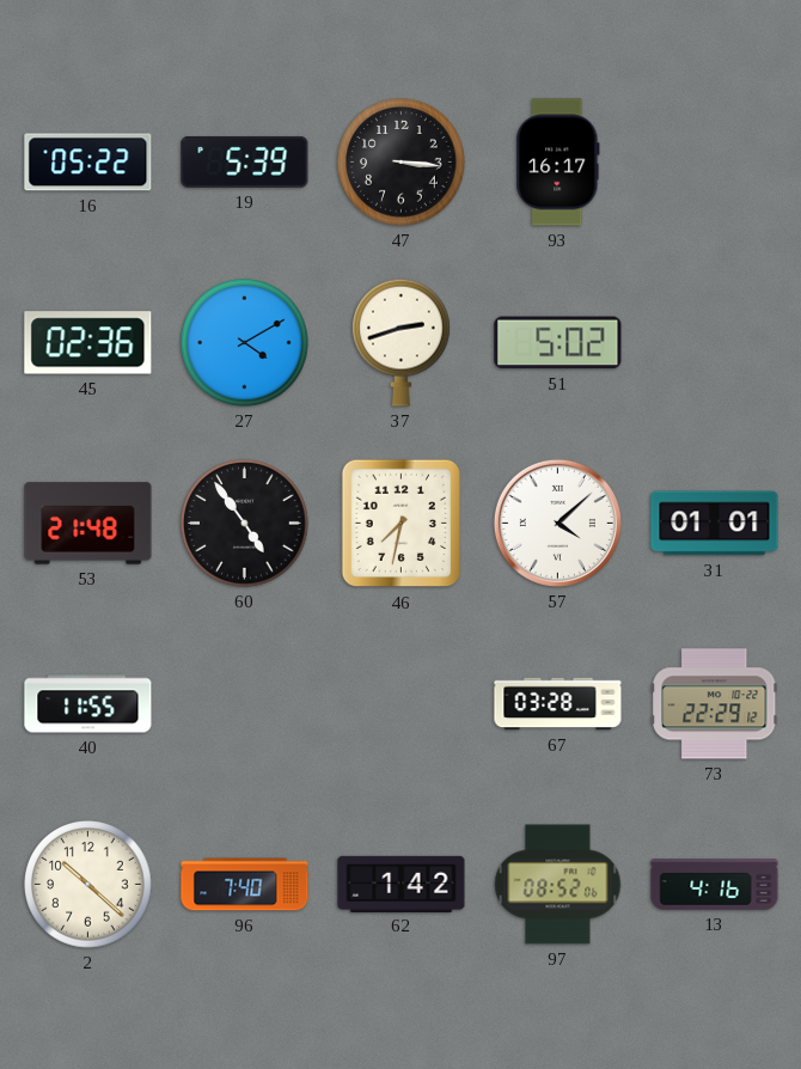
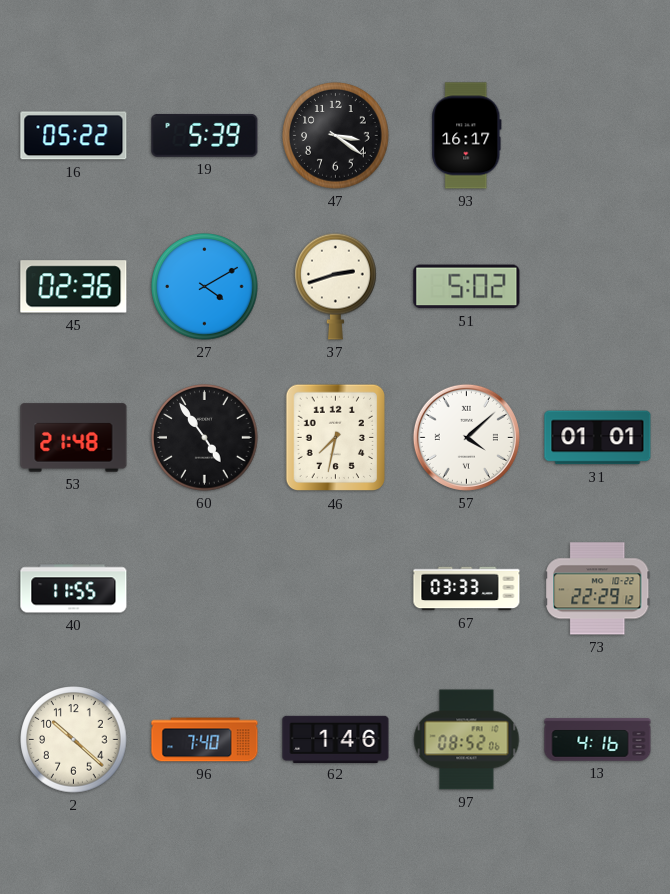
47: 3:16 -> 3:21
67: 03:28 -> 03:33
62: 1:42 -> 1:46
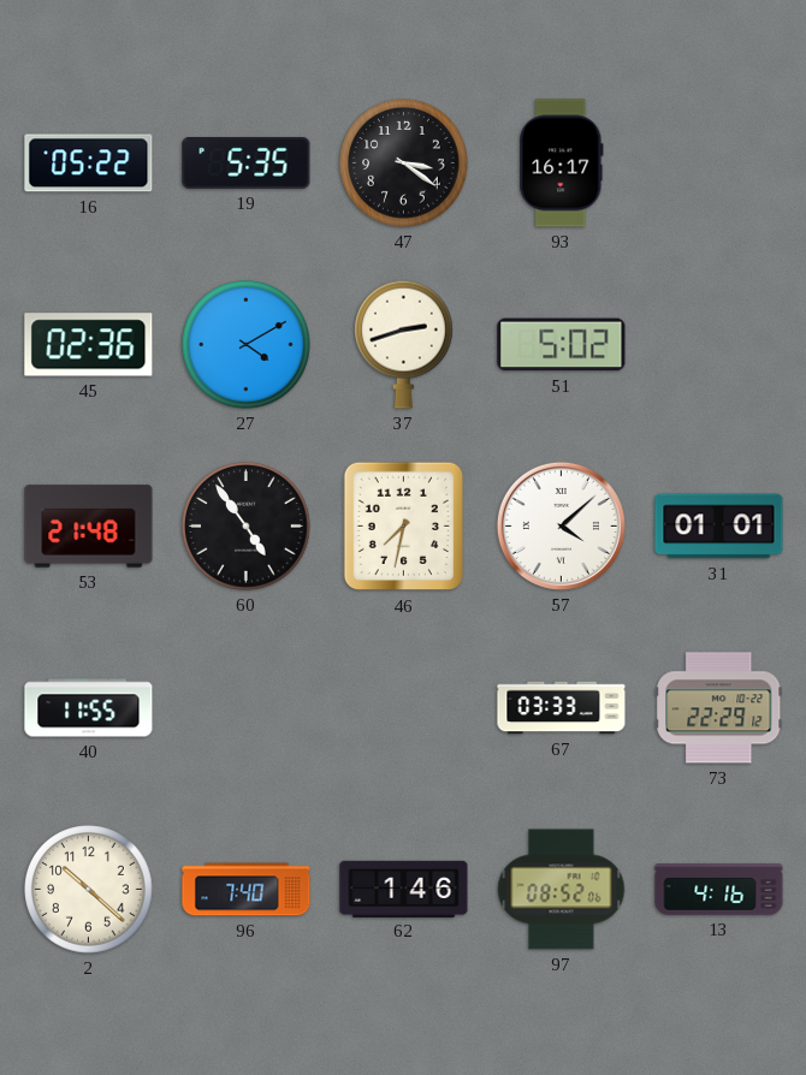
19: 5:39 -> 5:35
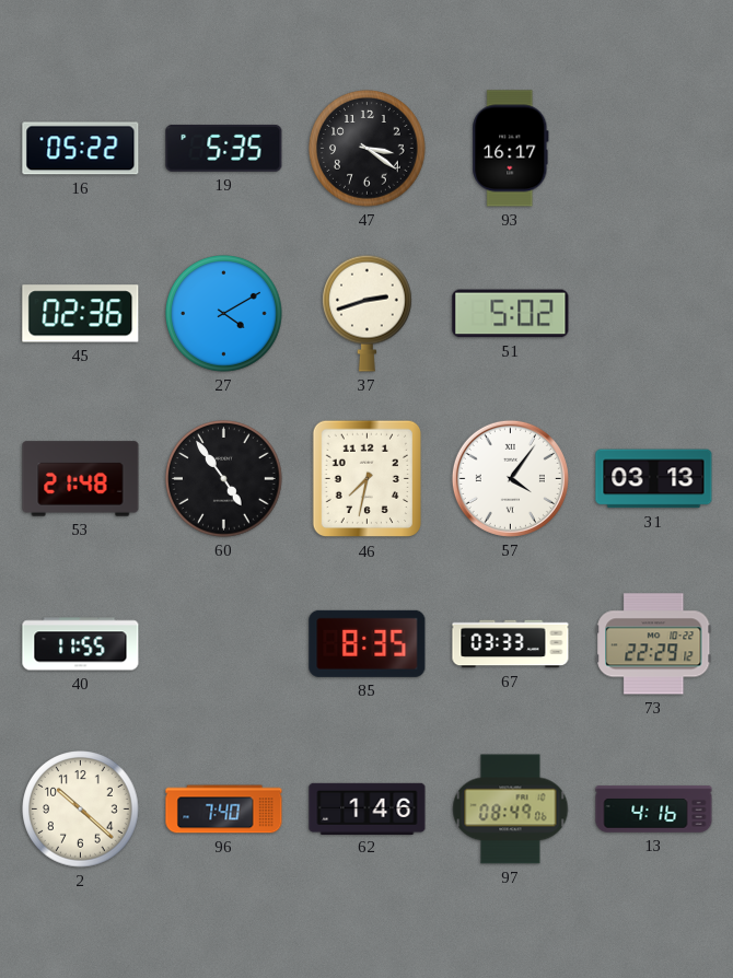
57: 4:08 -> 4:06
31: 01:01 -> 03:13
85: none -> 8:35
97: 08:52 -> 08:49
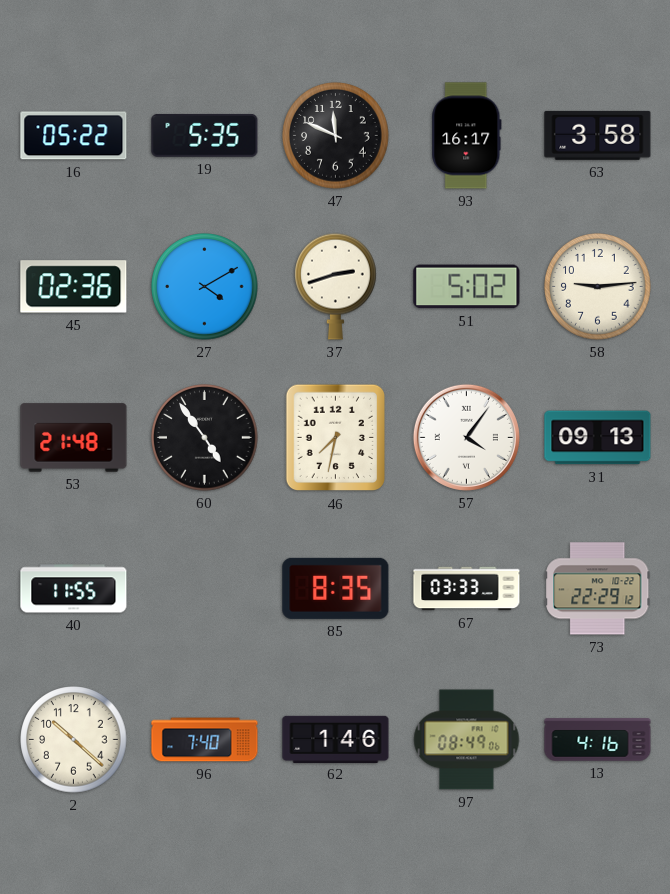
47: 3:21 -> 11:49
63: none -> 3:58
58: none -> 9:14
31: 03:13 -> 09:13
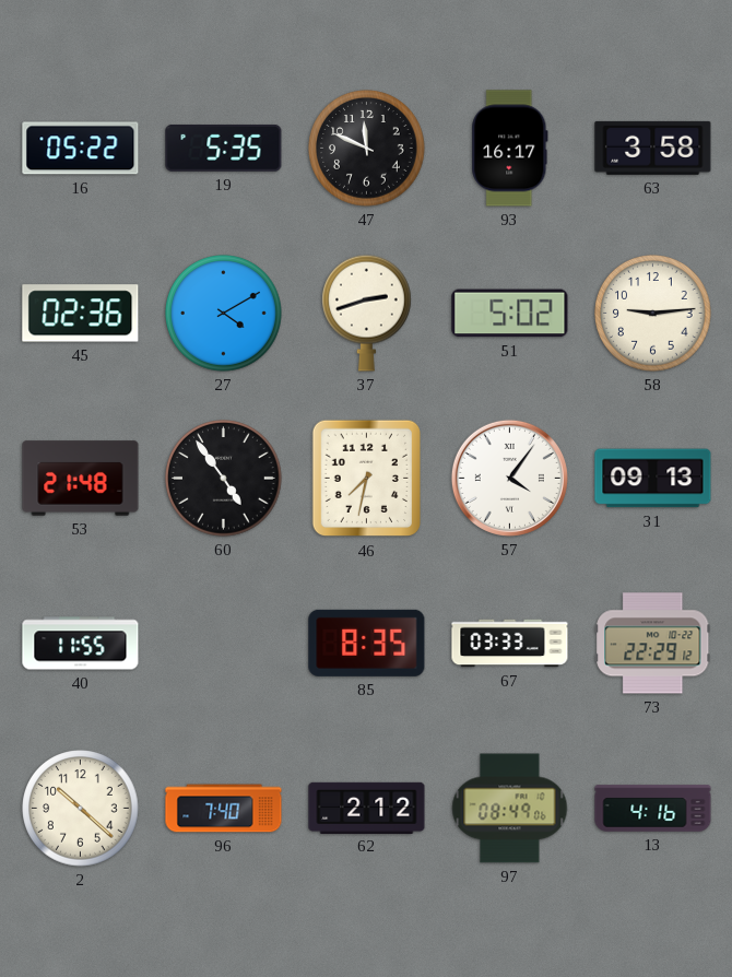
62: 1:46 -> 2:12
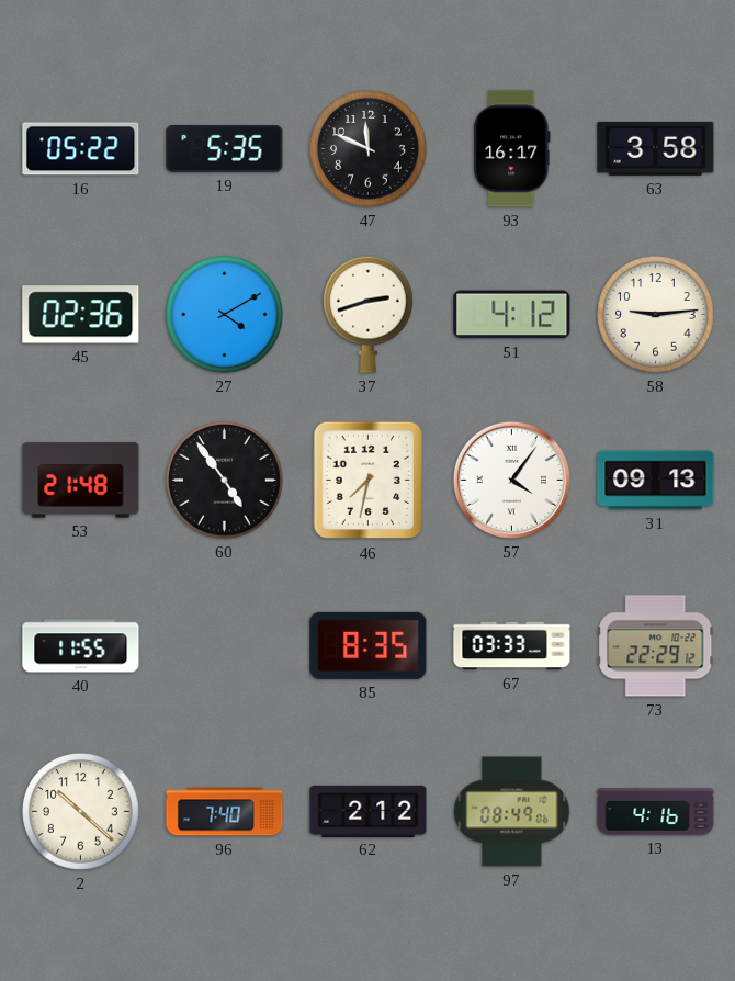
51: 5:02 -> 4:12
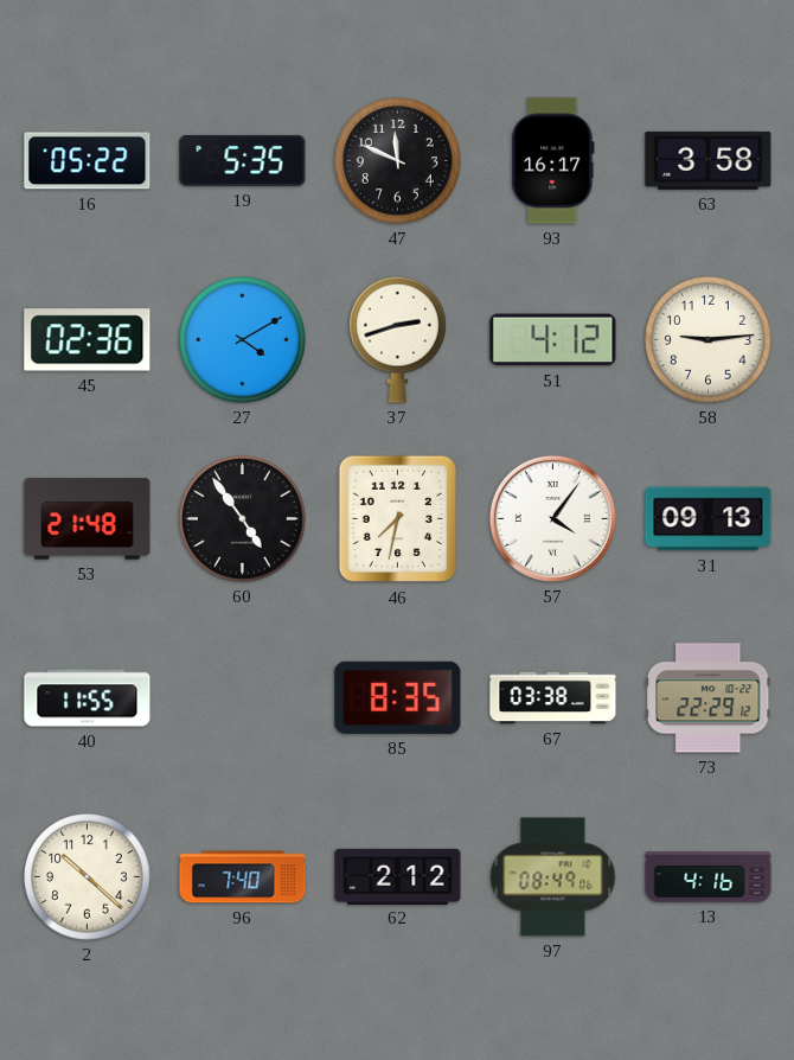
67: 03:33 -> 03:38
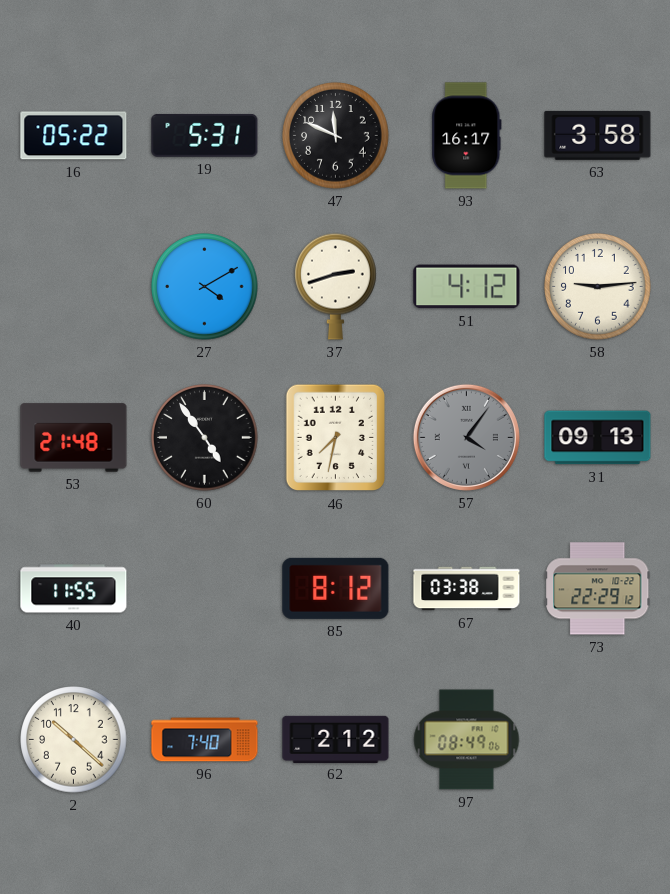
19: 5:35 -> 5:31
45: 02:36 -> none
57 dial: white -> grey
85: 8:35 -> 8:12
13: 4:16 -> none
